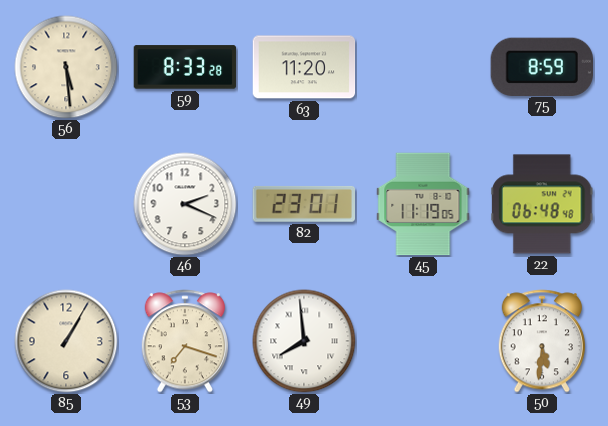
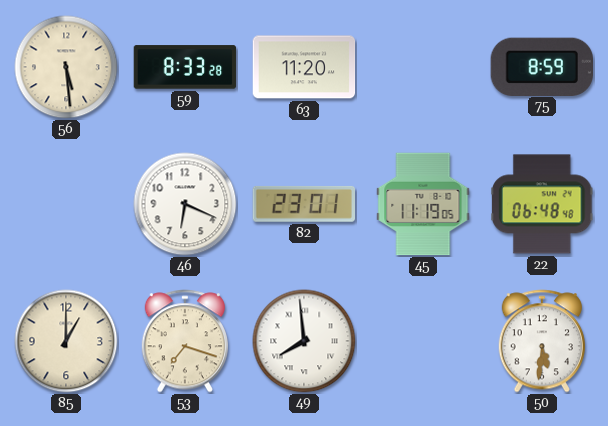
46: 2:19 -> 6:19
85: 1:05 -> 1:00
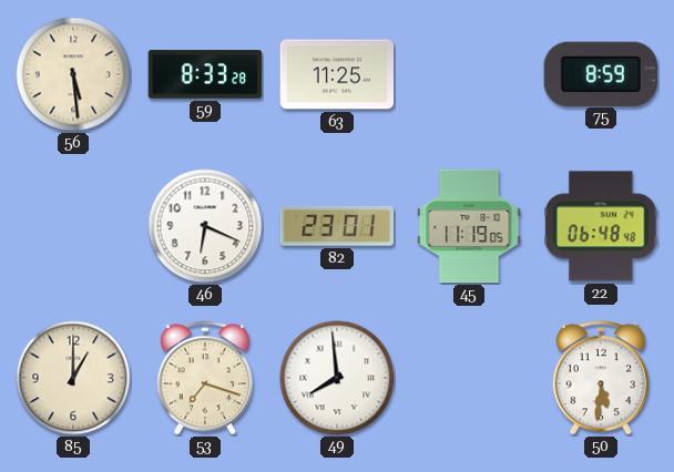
63: 11:20 -> 11:25
